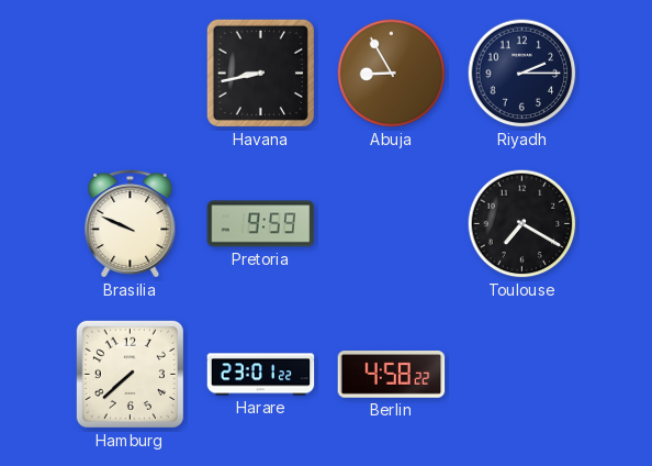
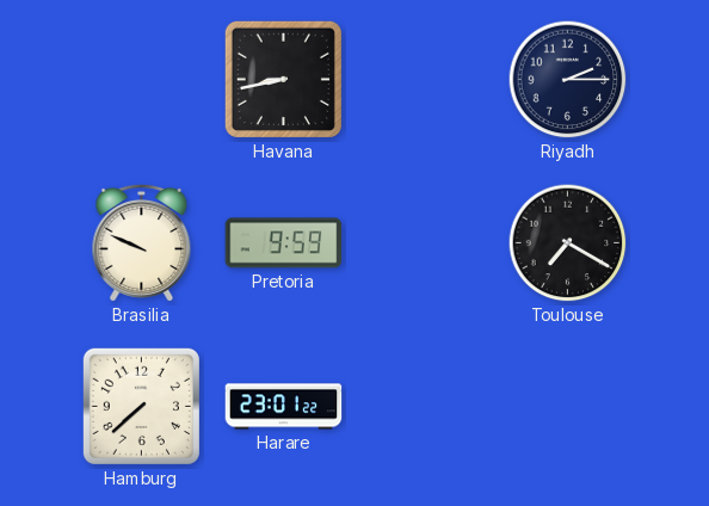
Abuja: 8:55 -> none
Berlin: 4:58 -> none
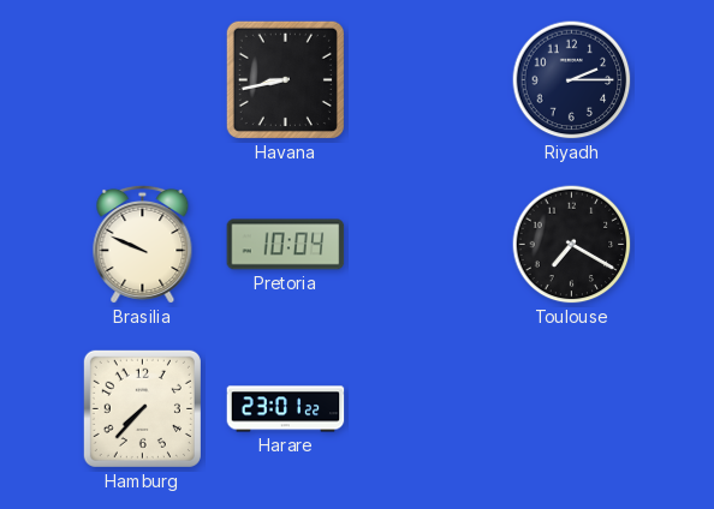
Pretoria: 9:59 -> 10:04
Hamburg: 7:38 -> 7:37
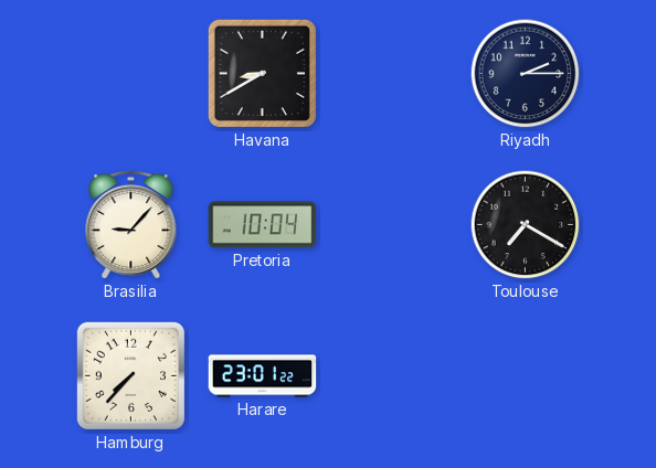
Havana: 8:43 -> 8:40
Brasilia: 9:49 -> 9:07
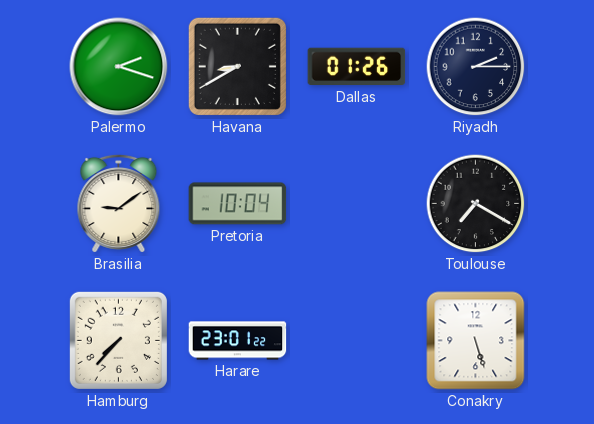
Palermo: none -> 2:18
Dallas: none -> 01:26
Brasilia: 9:07 -> 9:09
Conakry: none -> 5:27
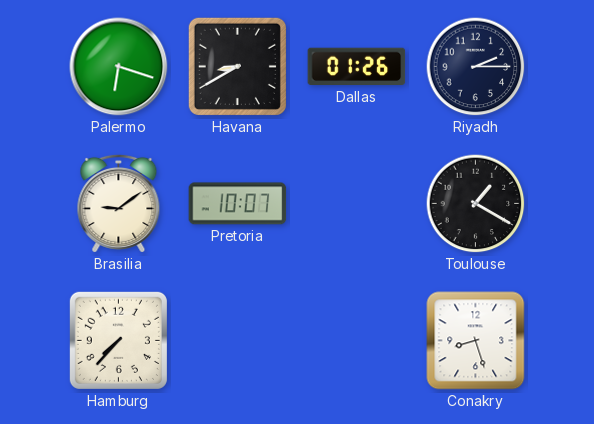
Palermo: 2:18 -> 6:18
Pretoria: 10:04 -> 10:07
Toulouse: 7:20 -> 1:20
Harare: 23:01 -> none
Conakry: 5:27 -> 8:27
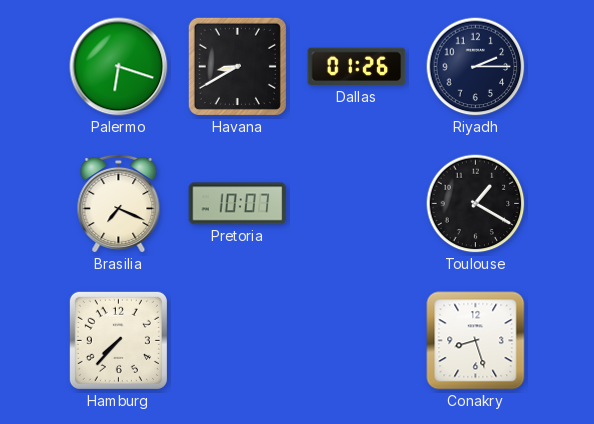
Brasilia: 9:09 -> 7:19
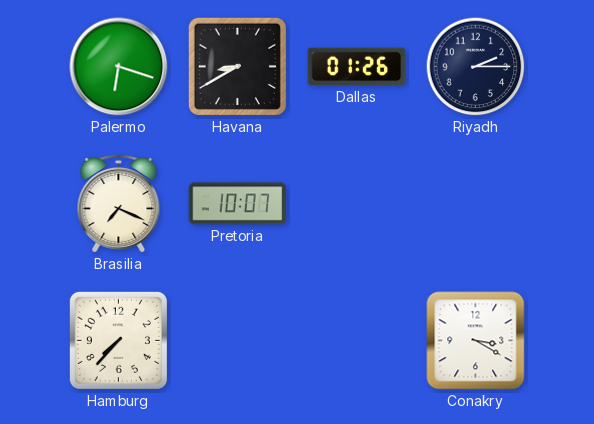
Toulouse: 1:20 -> none
Conakry: 8:27 -> 3:20
